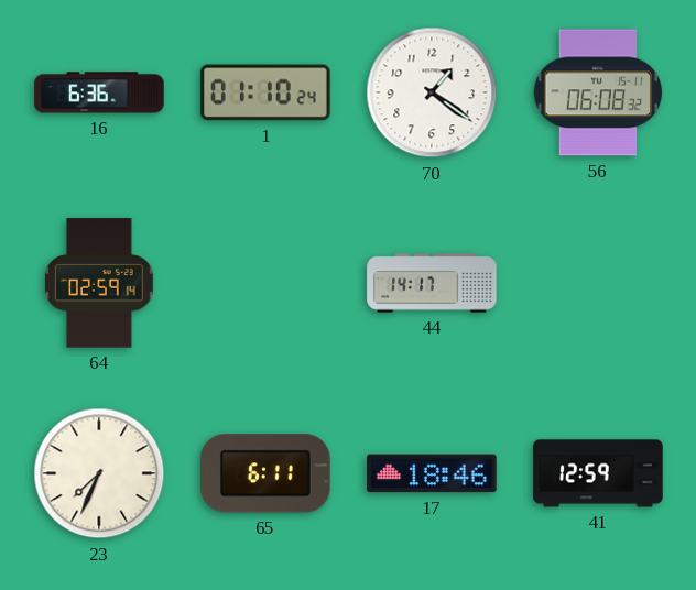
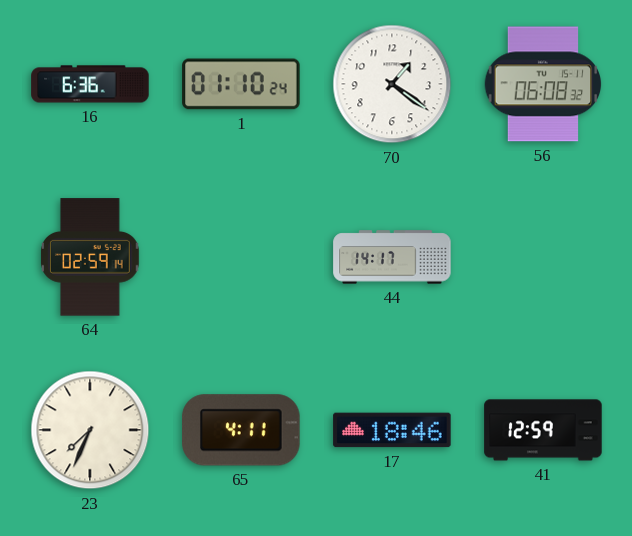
65: 6:11 -> 4:11
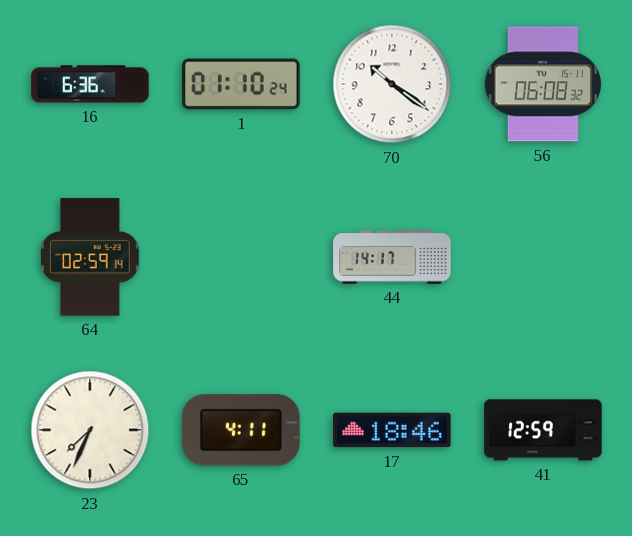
70: 1:21 -> 10:21
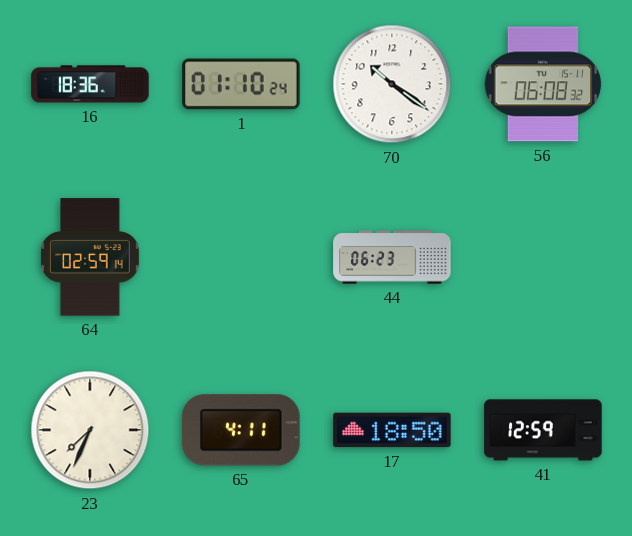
16: 6:36 -> 18:36
44: 14:17 -> 06:23
17: 18:46 -> 18:50
